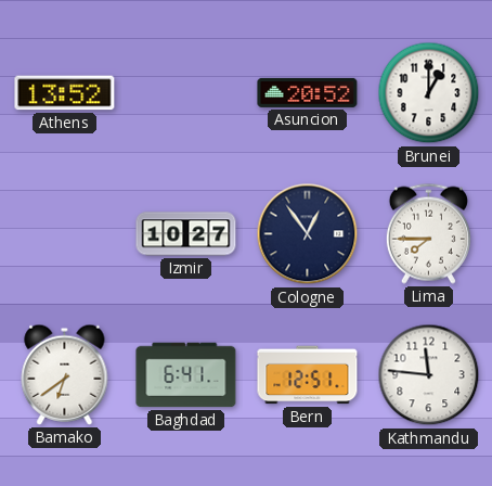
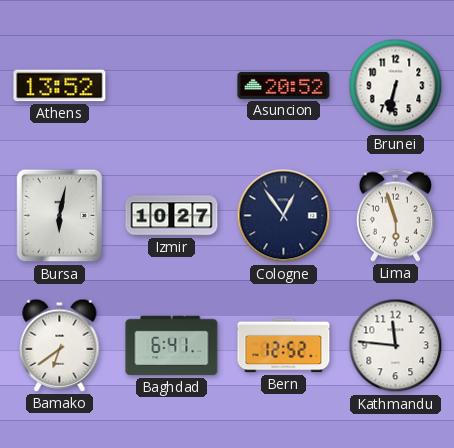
Brunei: 1:00 -> 6:32
Bursa: none -> 6:02
Lima: 7:45 -> 5:57
Bern: 12:51 -> 12:52
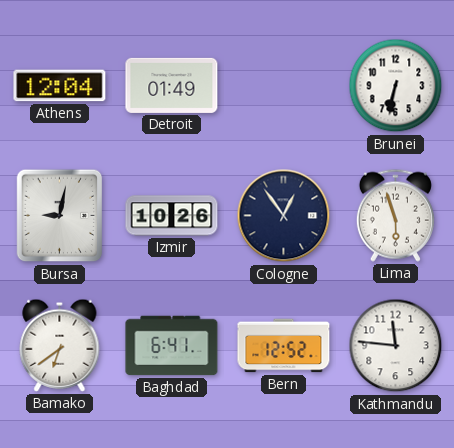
Athens: 13:52 -> 12:04
Detroit: none -> 01:49
Asuncion: 20:52 -> none
Bursa: 6:02 -> 9:02
Izmir: 10:27 -> 10:26
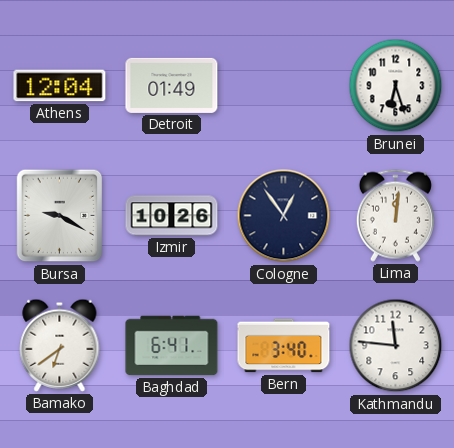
Brunei: 6:32 -> 6:27
Bursa: 9:02 -> 9:20
Lima: 5:57 -> 12:01
Bern: 12:52 -> 3:40
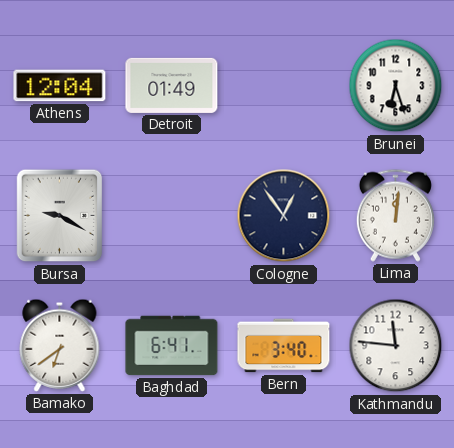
Izmir: 10:26 -> none
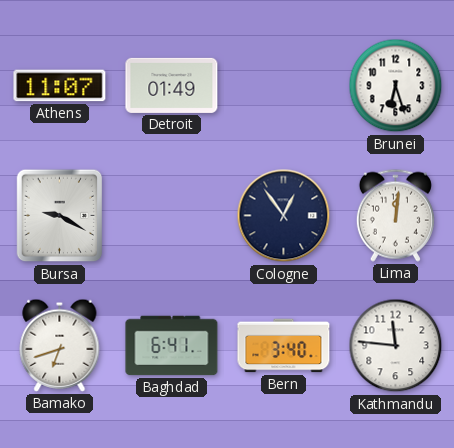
Athens: 12:04 -> 11:07
Bamako: 6:39 -> 6:42
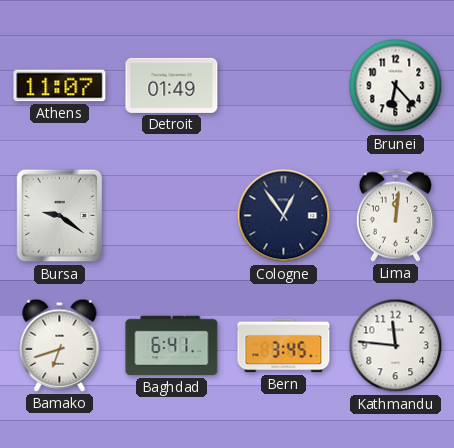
Brunei: 6:27 -> 6:23
Bursa: 9:20 -> 9:21
Bern: 3:40 -> 3:45
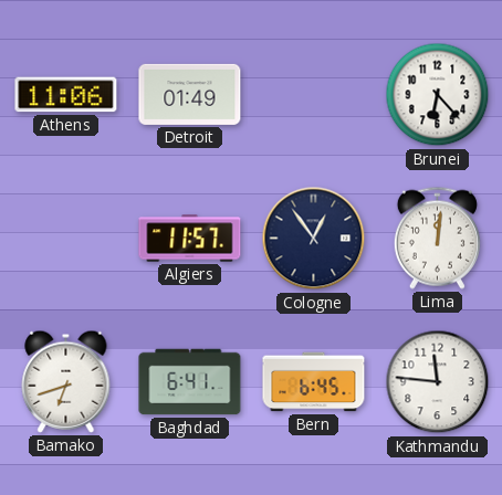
Athens: 11:07 -> 11:06
Bursa: 9:21 -> none
Algiers: none -> 11:57
Bern: 3:45 -> 6:45
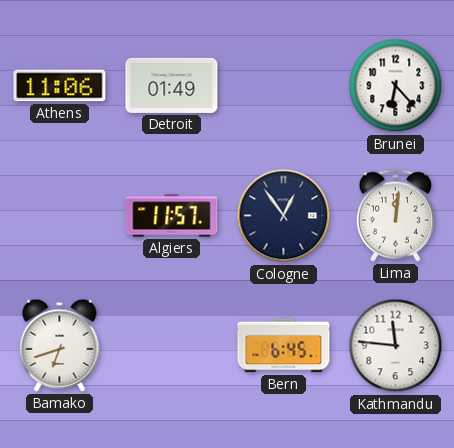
Baghdad: 6:41 -> none
